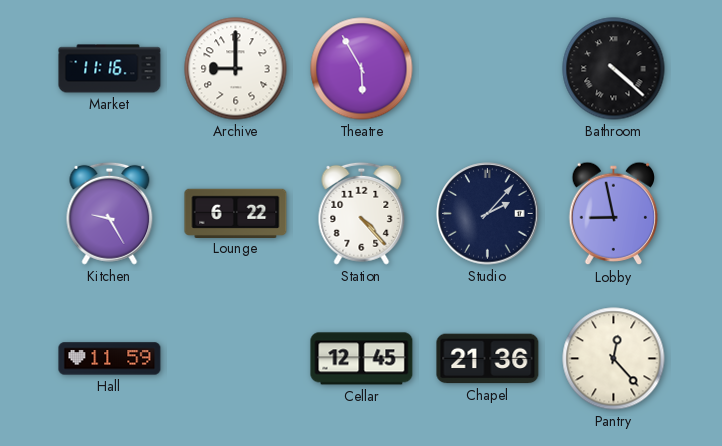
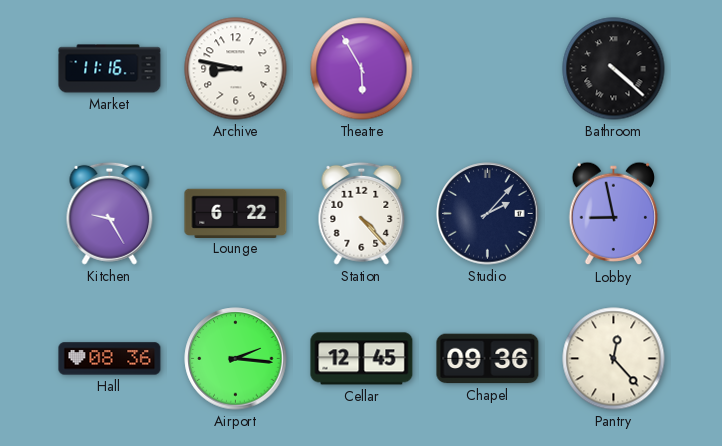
Archive: 9:00 -> 8:47
Hall: 11:59 -> 08:36
Airport: none -> 2:16
Chapel: 21:36 -> 09:36
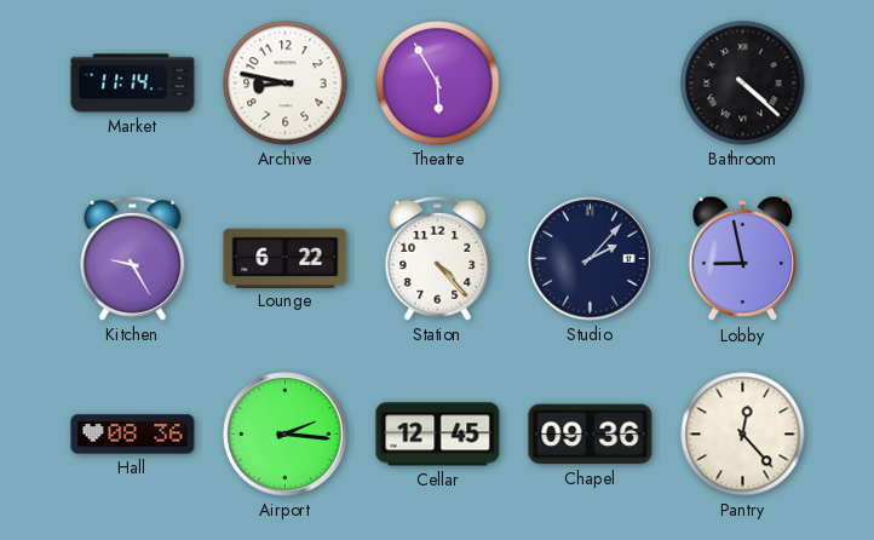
Market: 11:16 -> 11:14
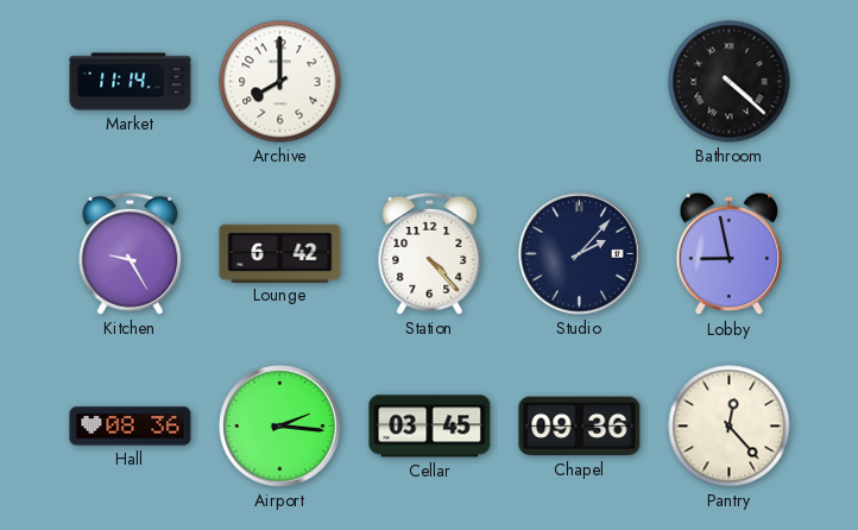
Archive: 8:47 -> 8:00
Theatre: 5:55 -> none
Lounge: 6:22 -> 6:42
Cellar: 12:45 -> 03:45
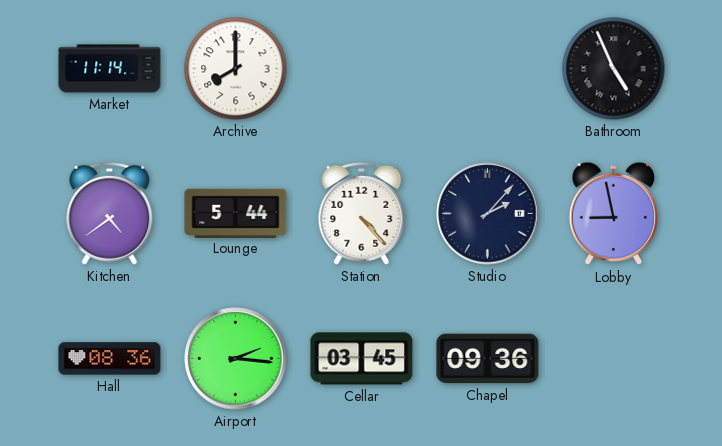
Bathroom: 4:22 -> 4:56
Kitchen: 9:25 -> 4:39
Lounge: 6:42 -> 5:44
Pantry: 12:23 -> none
